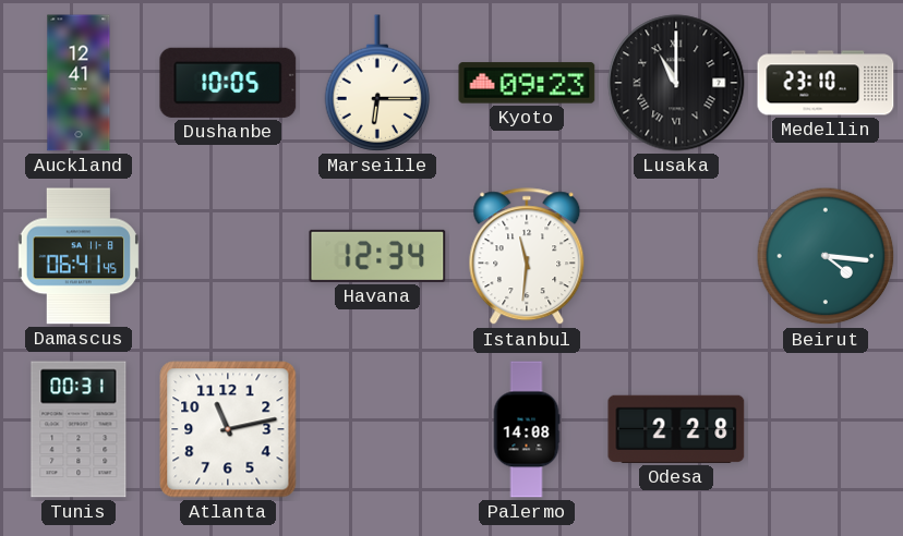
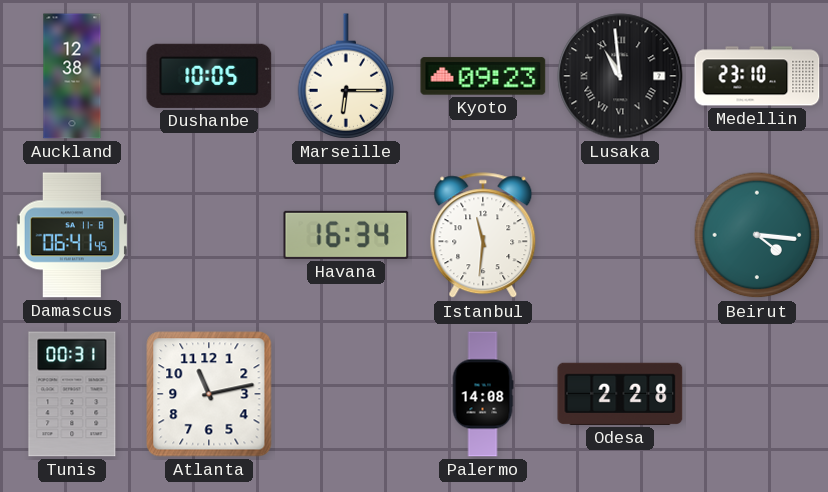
Auckland: 12:41 -> 12:38
Lusaka: 11:00 -> 10:59
Havana: 12:34 -> 16:34
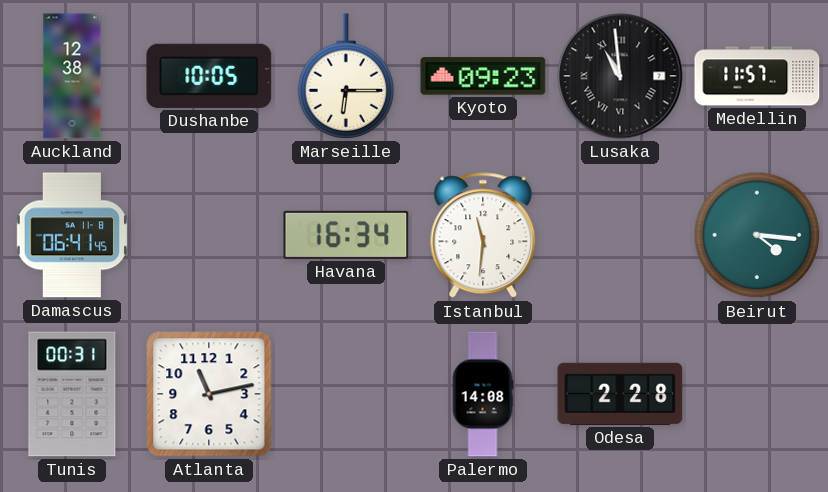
Medellin: 23:10 -> 11:57
